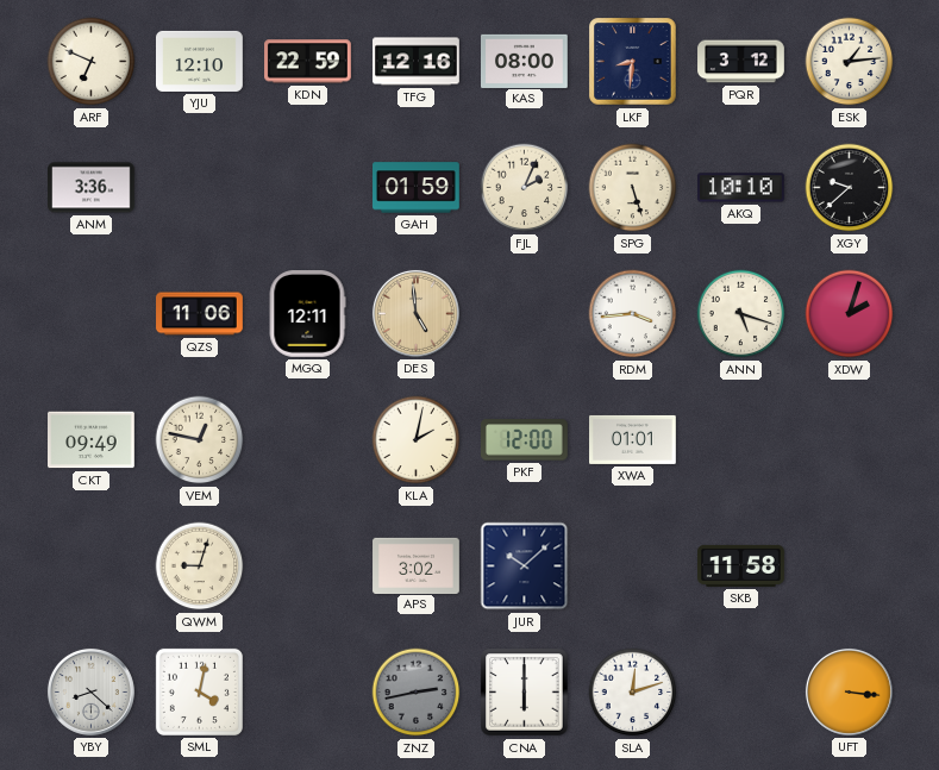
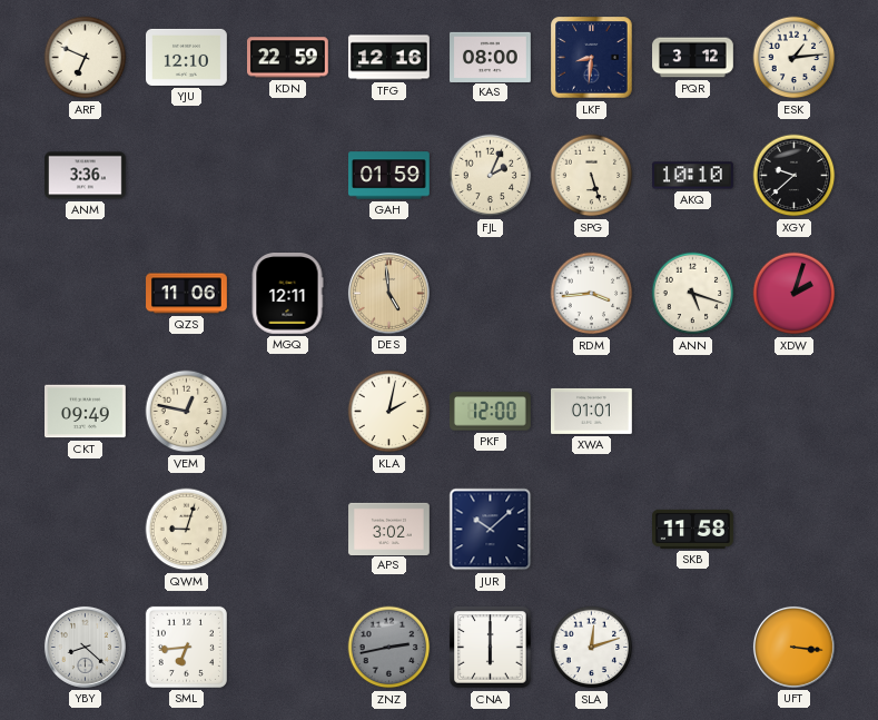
SML: 4:02 -> 6:44
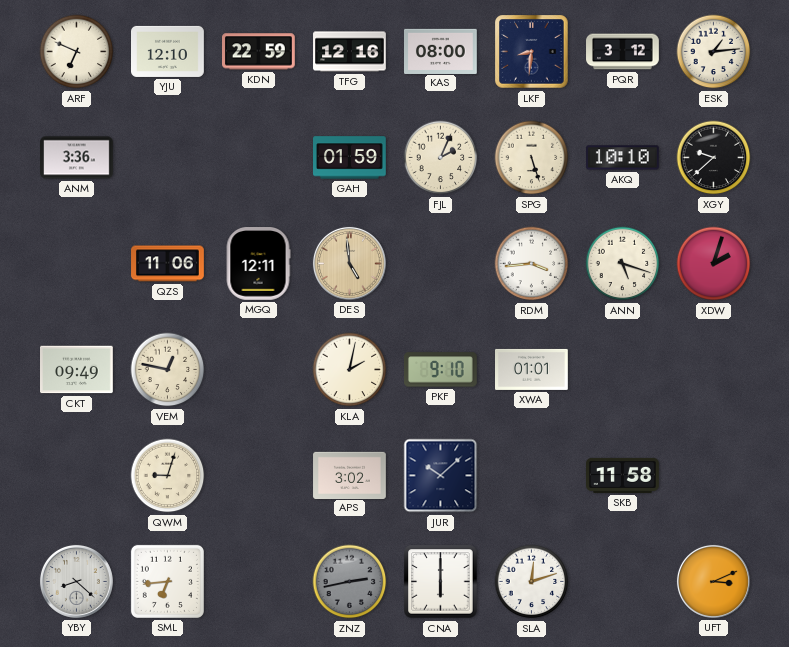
PKF: 12:00 -> 9:10
UFT: 3:16 -> 3:11
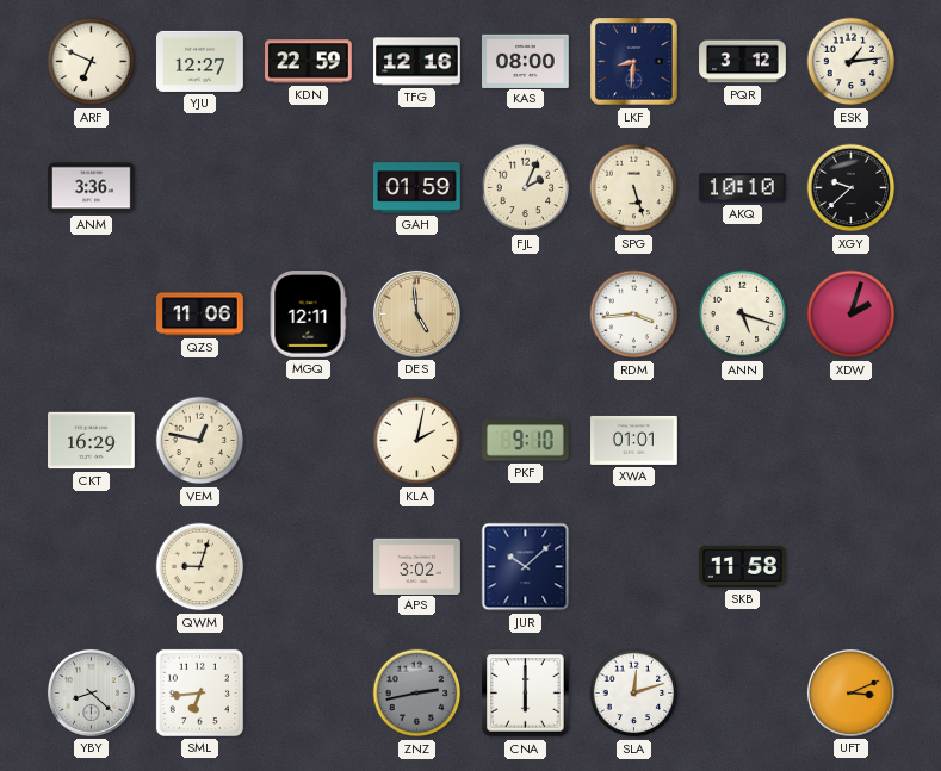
YJU: 12:10 -> 12:27
CKT: 09:49 -> 16:29
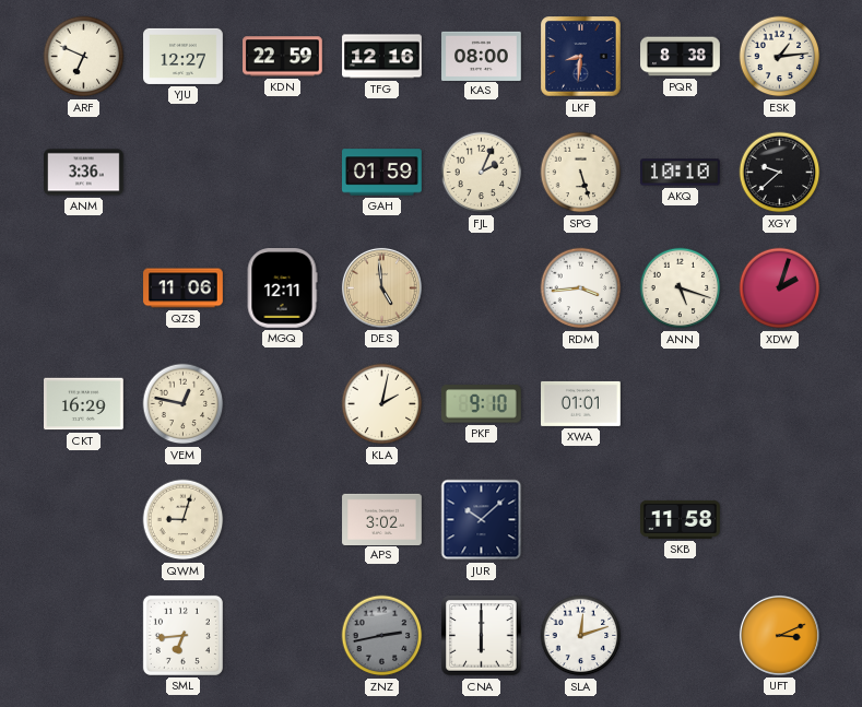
PQR: 3:12 -> 8:38
YBY: 8:22 -> none
